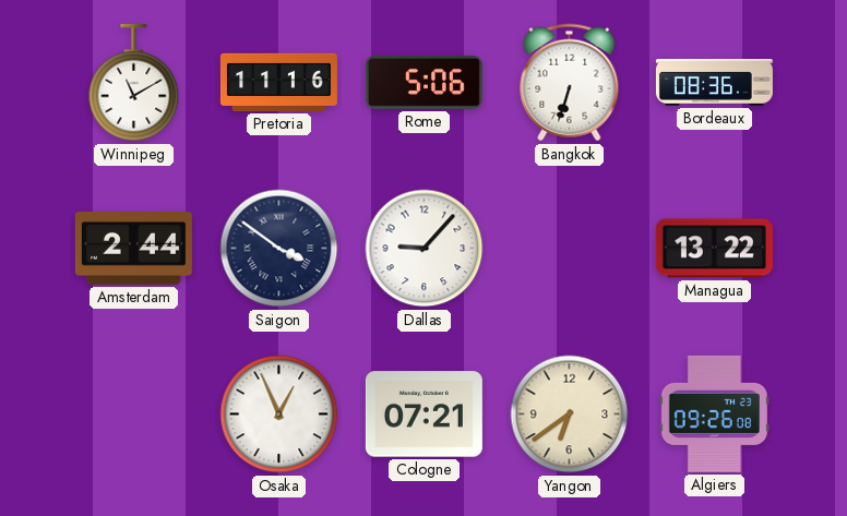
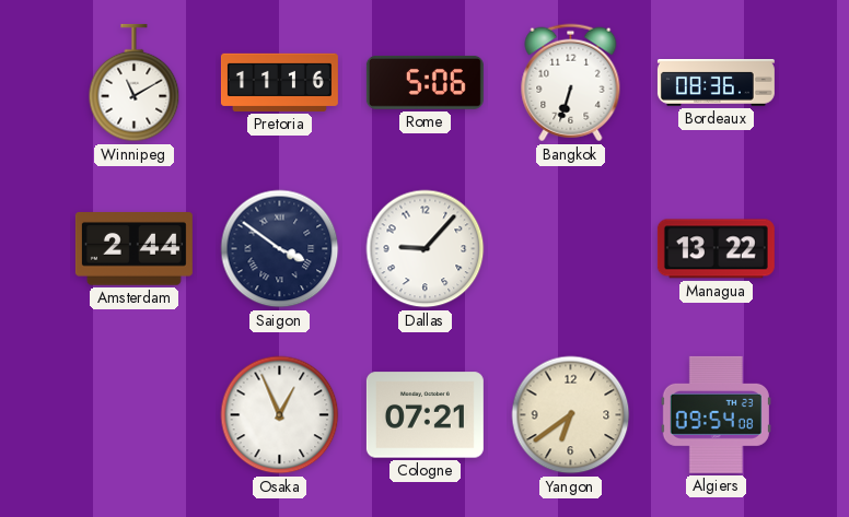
Algiers: 09:26 -> 09:54
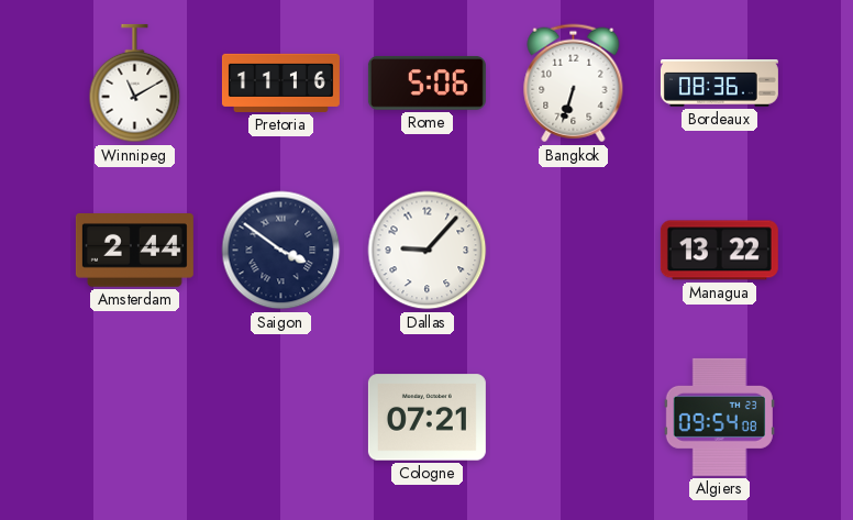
Osaka: 12:56 -> none
Yangon: 6:39 -> none
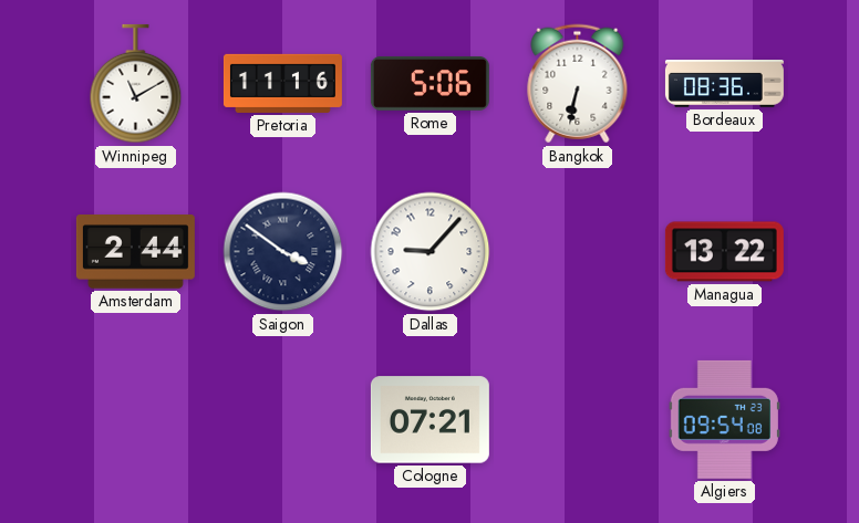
Bangkok: 6:33 -> 6:32
